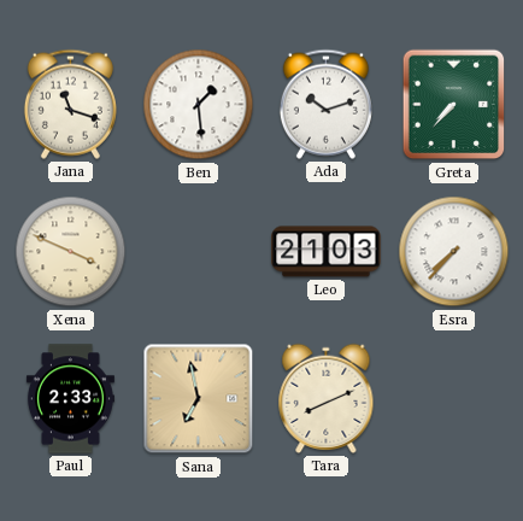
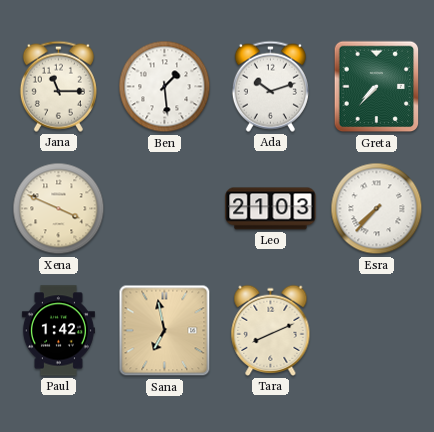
Jana: 11:18 -> 11:15
Paul: 2:33 -> 1:42
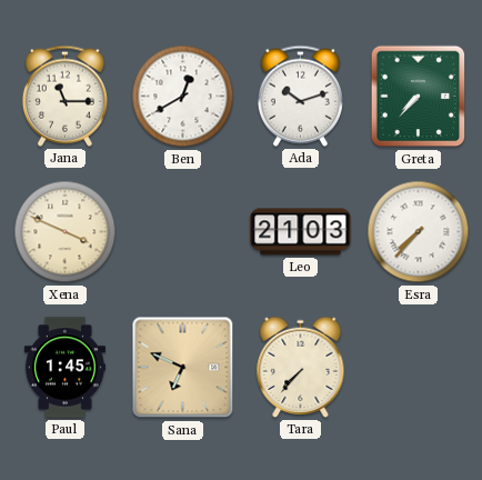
Ben: 1:29 -> 12:40
Paul: 1:42 -> 1:45
Sana: 6:58 -> 6:49
Tara: 8:11 -> 7:37
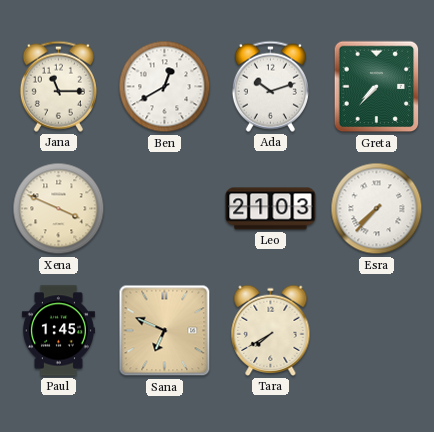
Tara: 7:37 -> 7:40
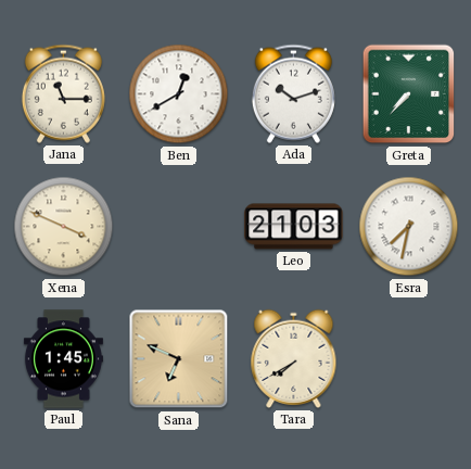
Esra: 7:37 -> 7:32
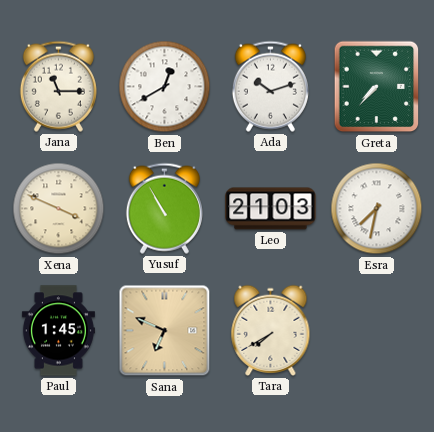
Yusuf: none -> 10:55
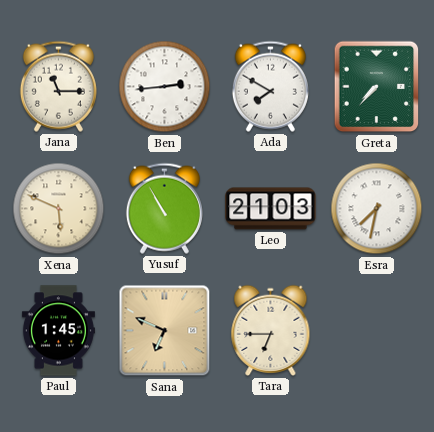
Ben: 12:40 -> 2:44
Ada: 10:12 -> 7:50
Xena: 3:49 -> 5:49
Tara: 7:40 -> 6:45
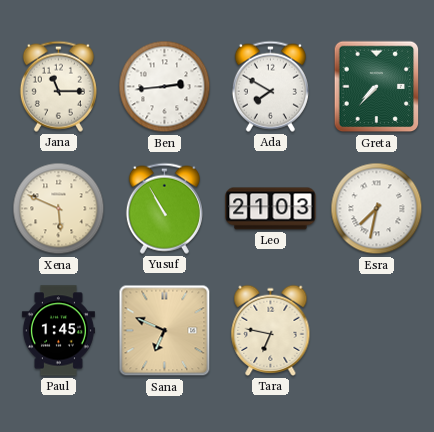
Tara: 6:45 -> 6:47
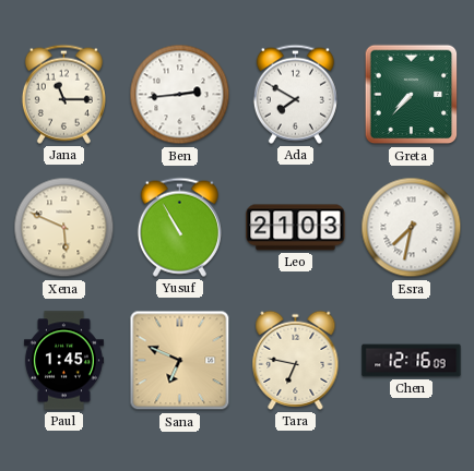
Chen: none -> 12:16
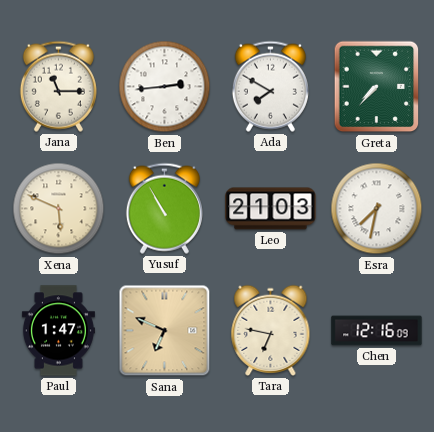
Paul: 1:45 -> 1:47
